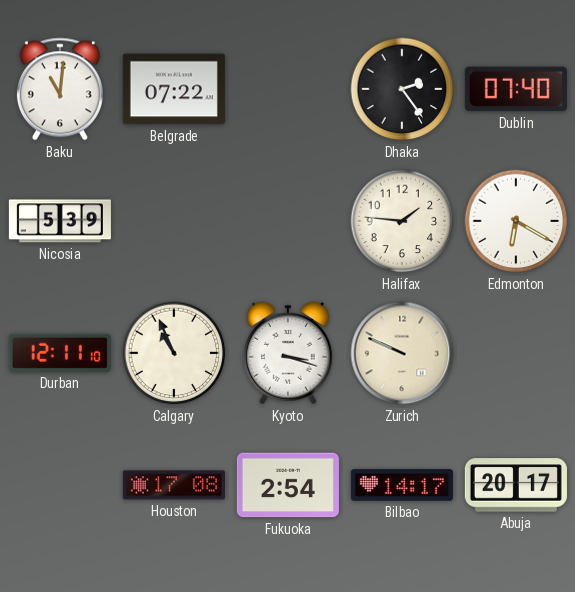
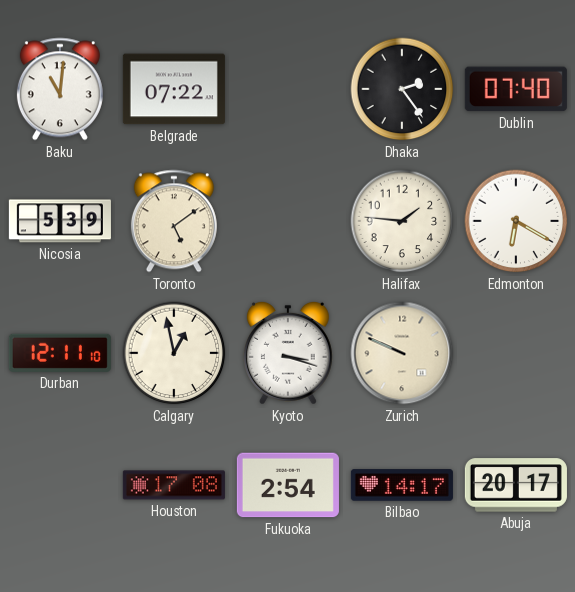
Toronto: none -> 5:09
Calgary: 10:56 -> 12:58
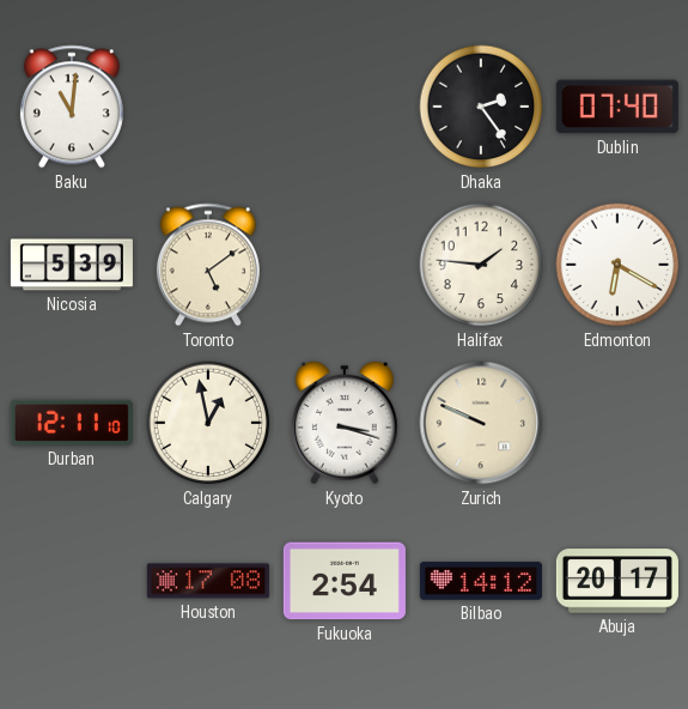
Belgrade: 07:22 -> none
Bilbao: 14:17 -> 14:12
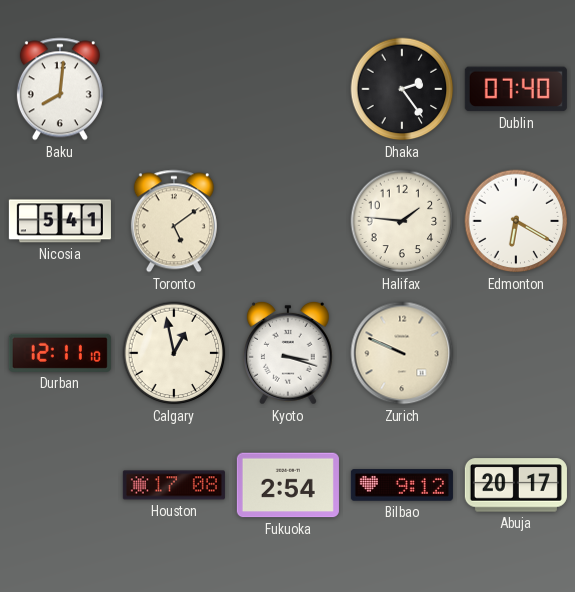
Baku: 11:01 -> 8:01
Nicosia: 5:39 -> 5:41
Bilbao: 14:12 -> 9:12
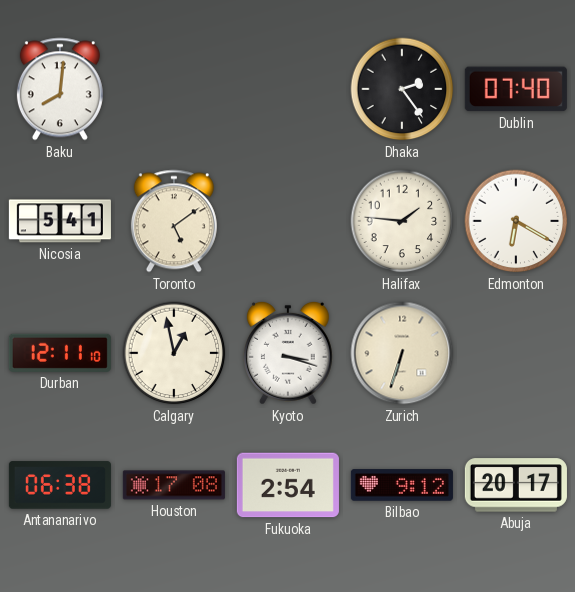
Zurich: 9:49 -> 6:33
Antananarivo: none -> 06:38
